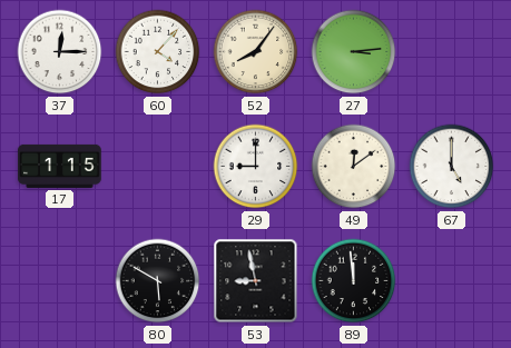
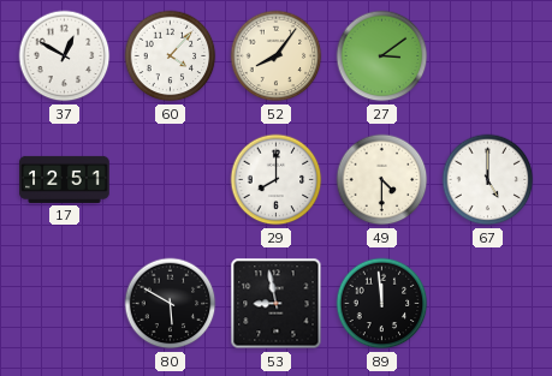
37: 12:15 -> 12:50
27: 3:14 -> 3:09
17: 1:15 -> 12:51
29: 9:00 -> 8:00
49: 12:09 -> 4:30
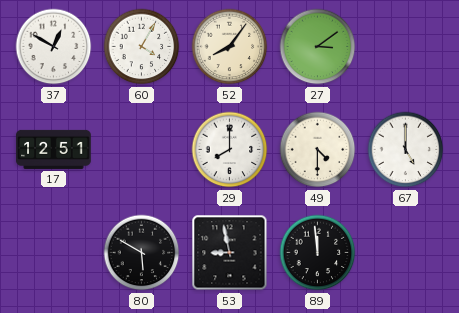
60: 4:07 -> 4:05
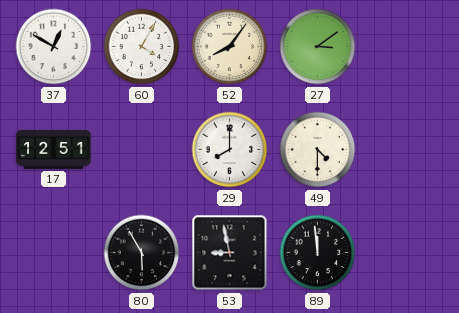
67: 5:00 -> none
80: 5:50 -> 5:55
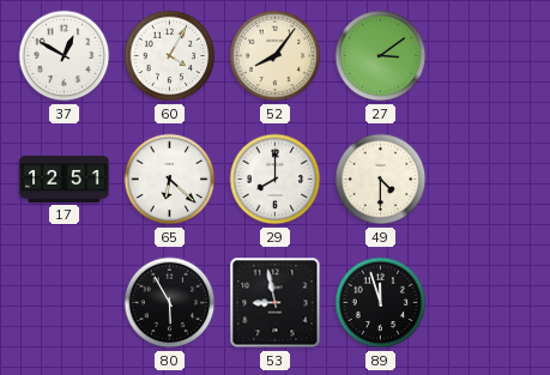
65: none -> 6:22
89: 11:59 -> 11:57
